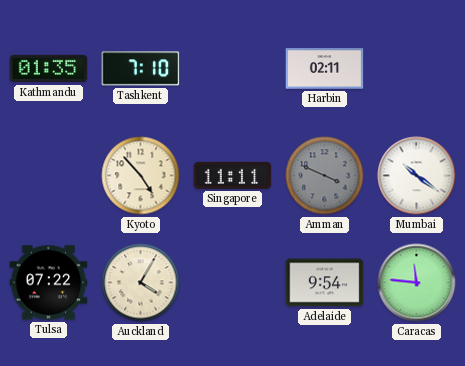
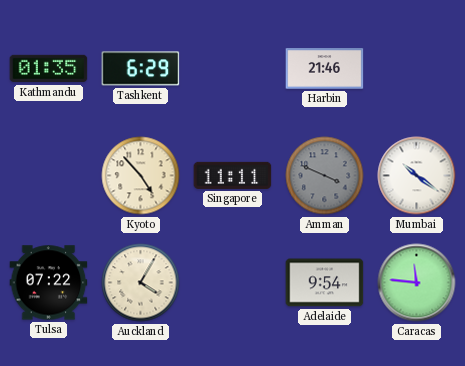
Tashkent: 7:10 -> 6:29
Harbin: 02:11 -> 21:46
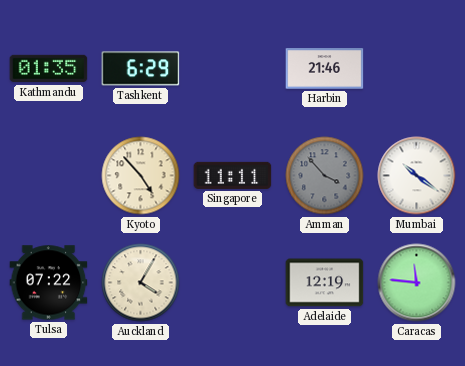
Amman: 3:49 -> 3:53
Adelaide: 9:54 -> 12:19
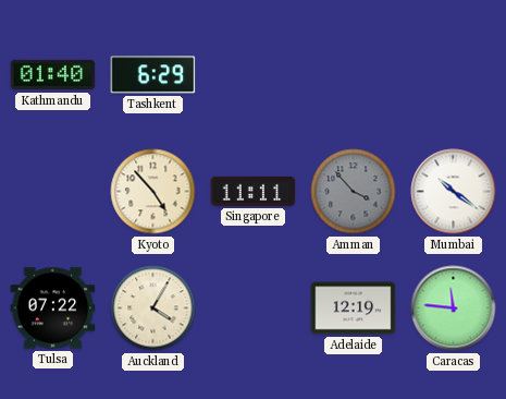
Kathmandu: 01:35 -> 01:40
Harbin: 21:46 -> none
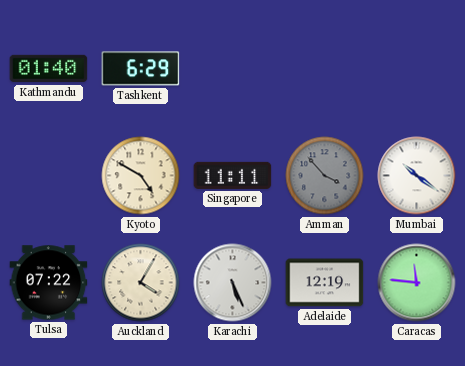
Kyoto: 4:53 -> 4:50
Karachi: none -> 5:26
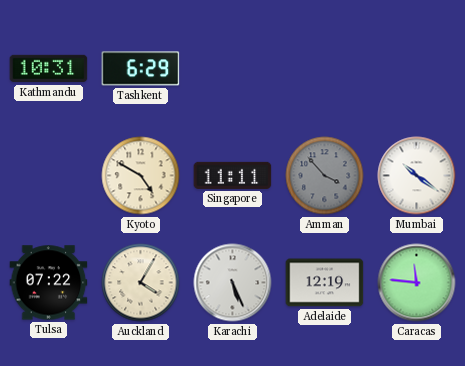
Kathmandu: 01:40 -> 10:31
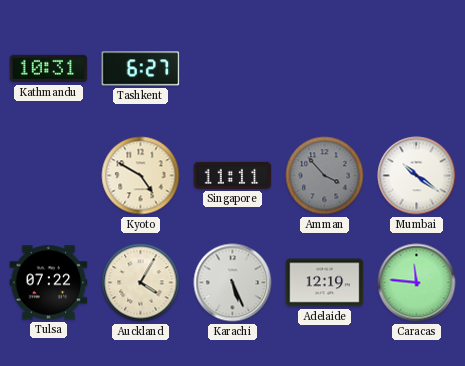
Tashkent: 6:29 -> 6:27
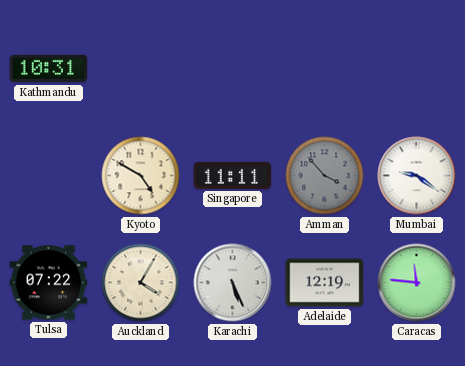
Tashkent: 6:27 -> none
Mumbai: 10:21 -> 9:21
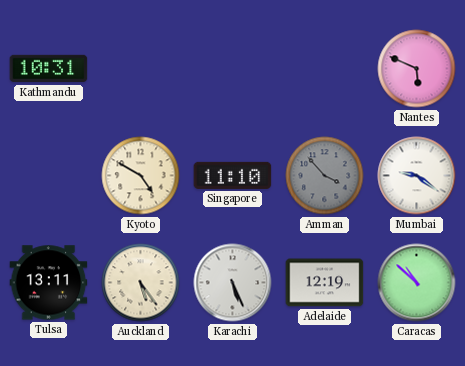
Nantes: none -> 5:49
Singapore: 11:11 -> 11:10
Tulsa: 07:22 -> 13:11
Auckland: 4:05 -> 5:24
Caracas: 11:46 -> 10:52
